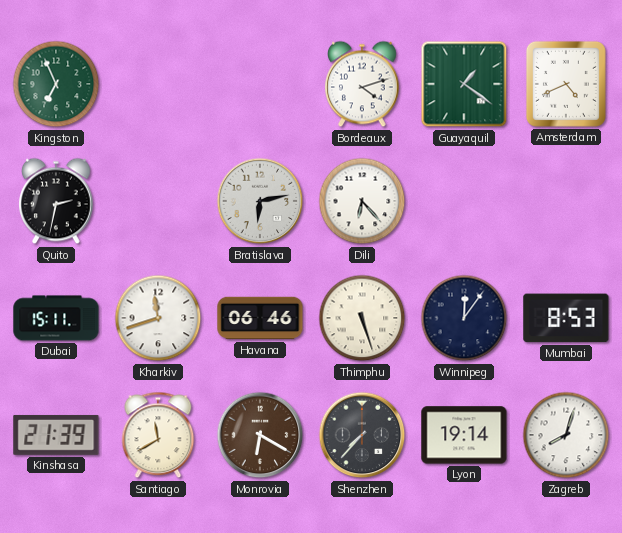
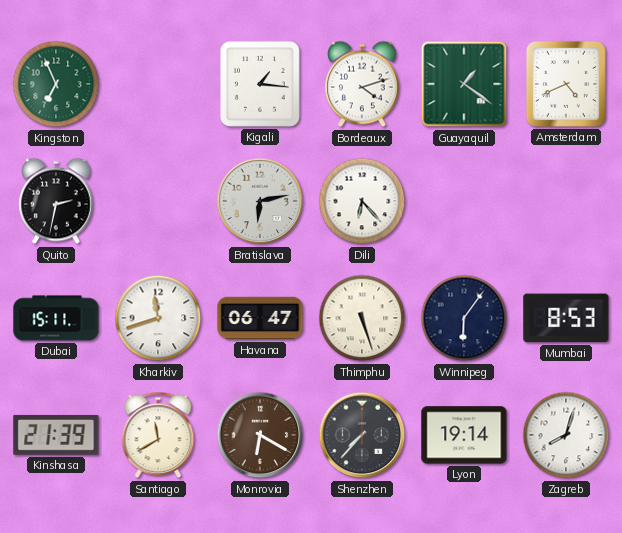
Kigali: none -> 1:16
Havana: 06:46 -> 06:47
Winnipeg: 12:06 -> 6:06
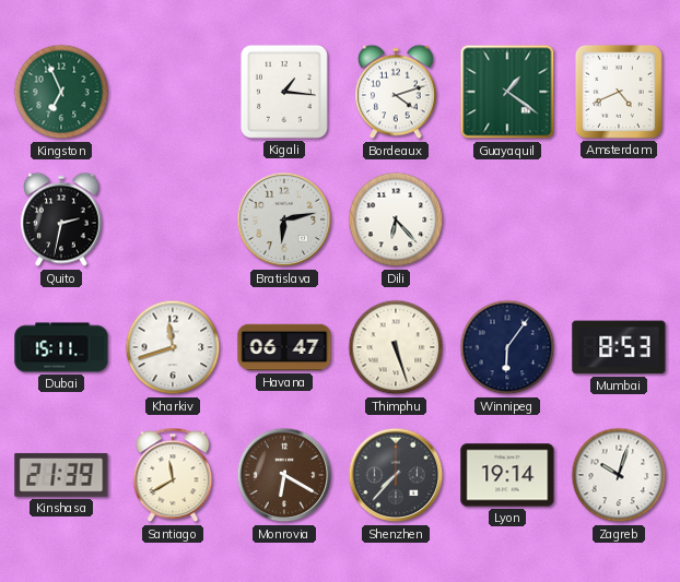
Zagreb: 8:03 -> 10:03
